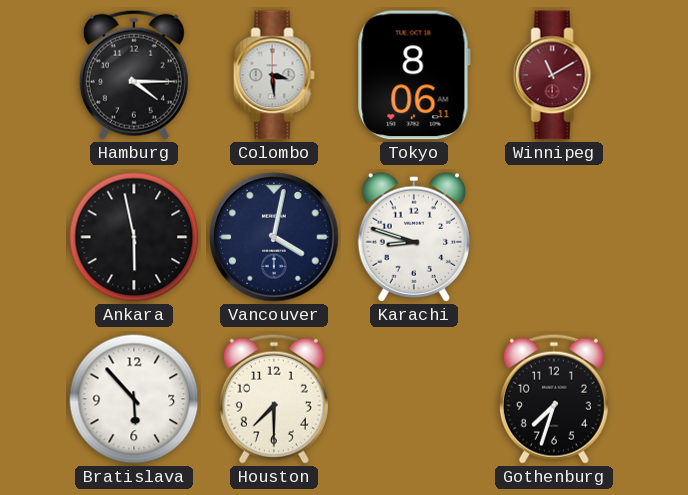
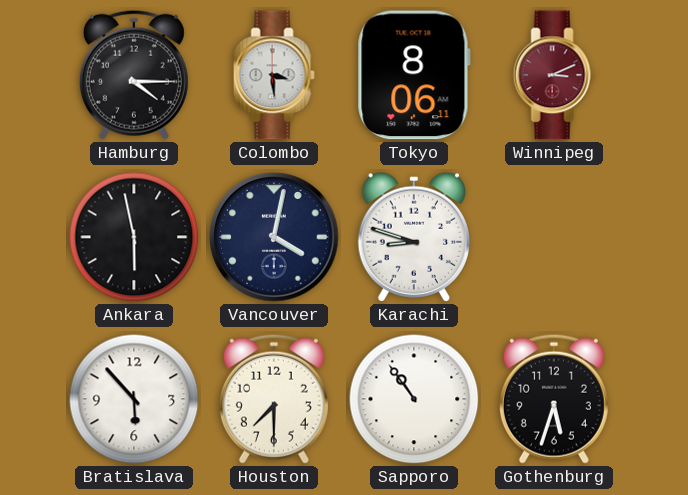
Winnipeg: 11:10 -> 3:11
Sapporo: none -> 10:54
Gothenburg: 7:33 -> 5:33
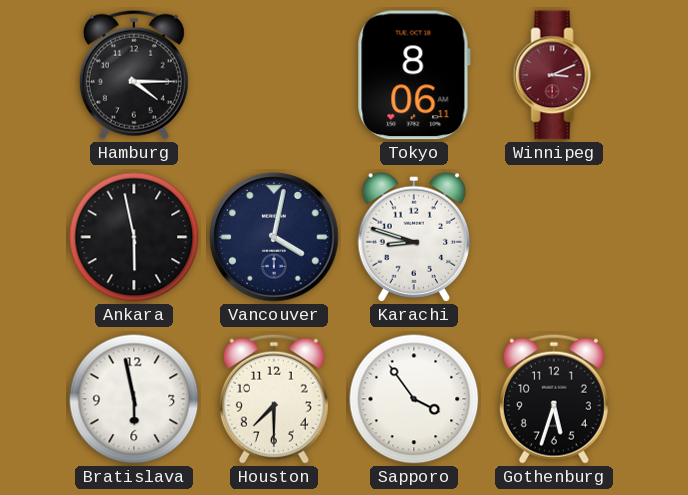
Colombo: 3:29 -> none
Bratislava: 5:53 -> 5:58
Sapporo: 10:54 -> 3:54
